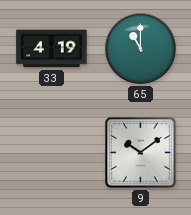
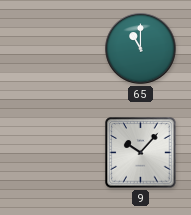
33: 4:19 -> none
9: 10:09 -> 10:07
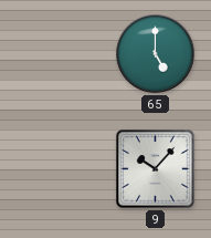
65: 11:00 -> 5:00
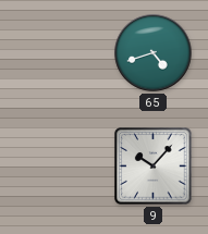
65: 5:00 -> 4:42
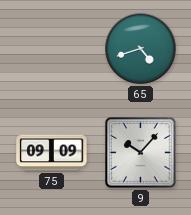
75: none -> 09:09
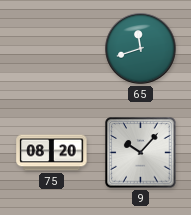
65: 4:42 -> 11:42
75: 09:09 -> 08:20
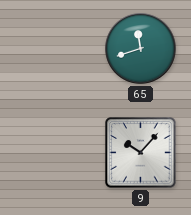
75: 08:20 -> none
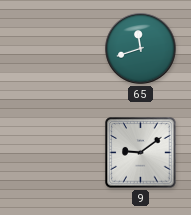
9: 10:07 -> 9:09
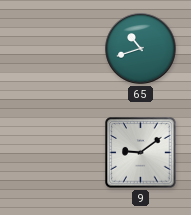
65: 11:42 -> 10:42
